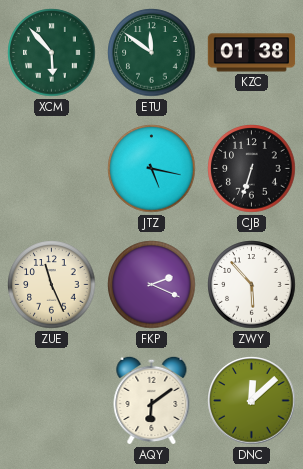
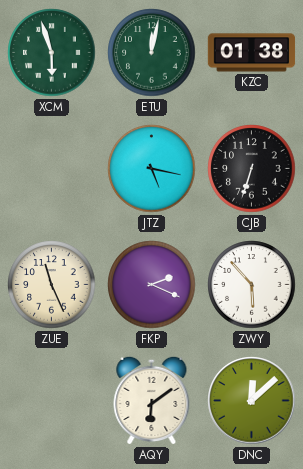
XCM: 5:53 -> 5:57
ETU: 11:51 -> 12:02
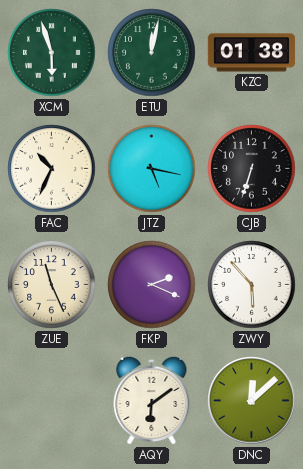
FAC: none -> 10:34
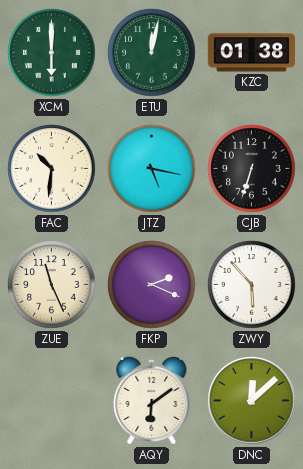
XCM: 5:57 -> 6:00
FAC: 10:34 -> 10:31
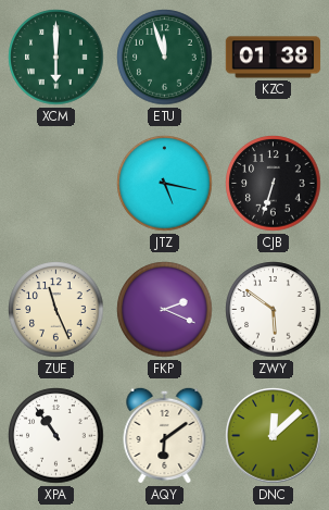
ETU: 12:02 -> 11:57
FAC: 10:31 -> none
ZWY: 5:53 -> 5:51
XPA: none -> 10:54
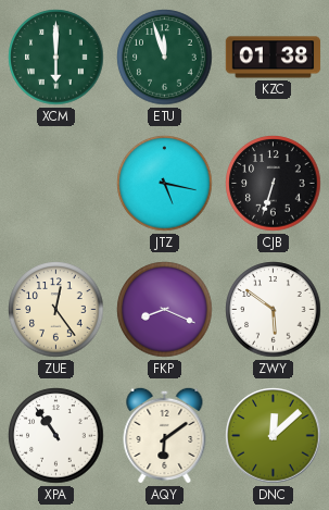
ZUE: 11:26 -> 12:24
FKP: 2:19 -> 8:19
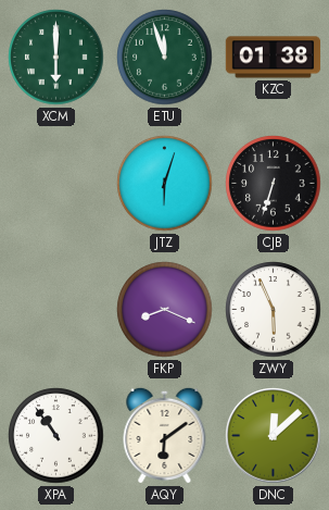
JTZ: 5:17 -> 6:03
ZUE: 12:24 -> none
ZWY: 5:51 -> 5:56
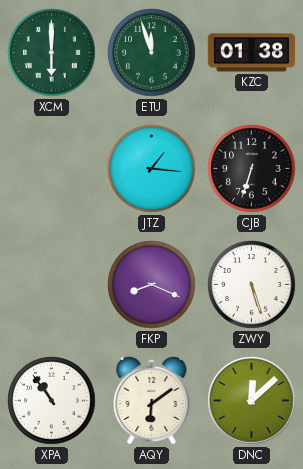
JTZ: 6:03 -> 1:16
ZWY: 5:56 -> 5:27
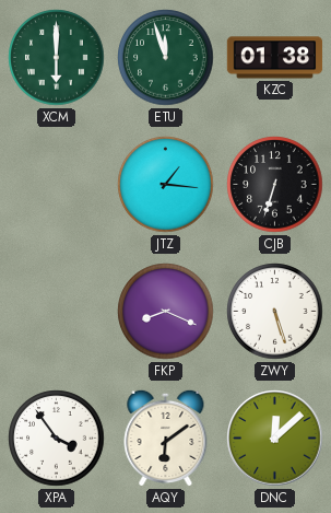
XPA: 10:54 -> 3:54
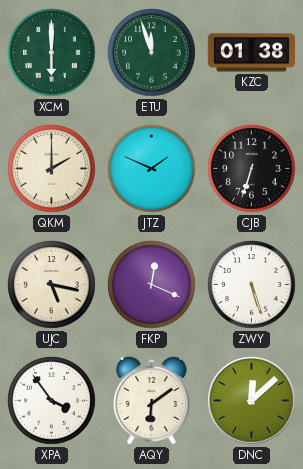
QKM: none -> 2:00
JTZ: 1:16 -> 1:49
UJC: none -> 5:17
FKP: 8:19 -> 12:19
